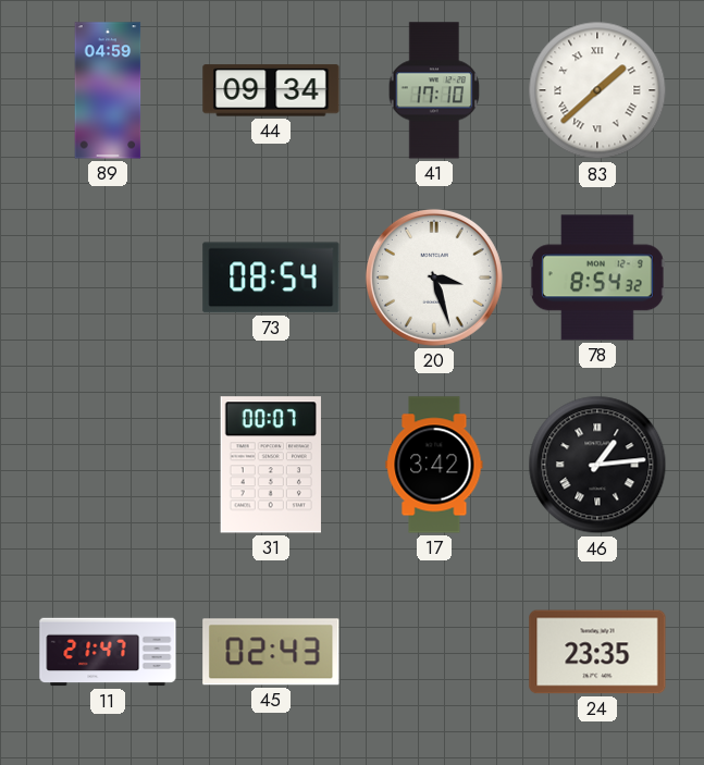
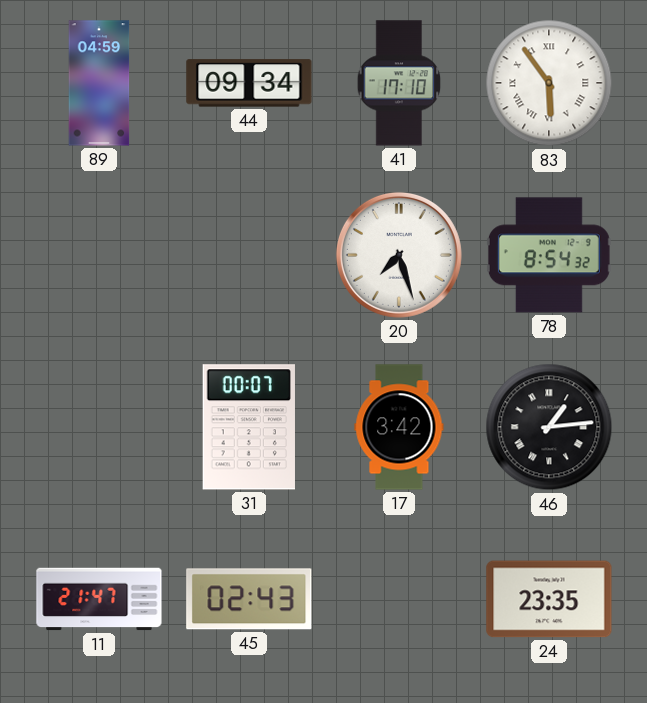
83: 1:38 -> 5:54
73: 08:54 -> none
20: 3:27 -> 7:27
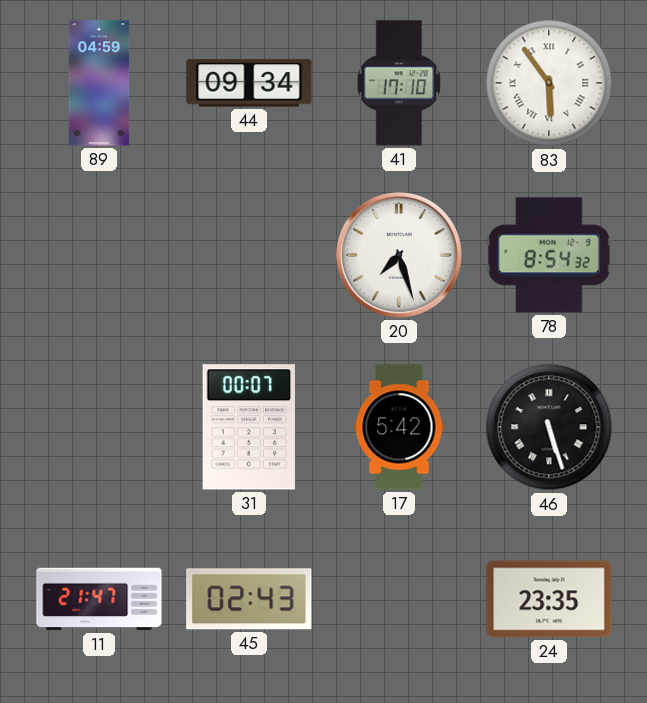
17: 3:42 -> 5:42
46: 1:14 -> 5:27
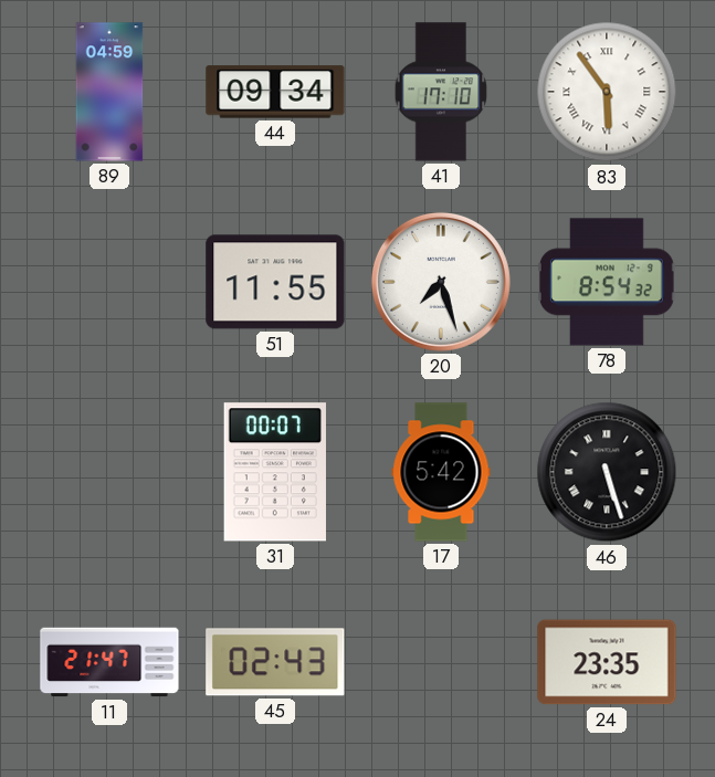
51: none -> 11:55
